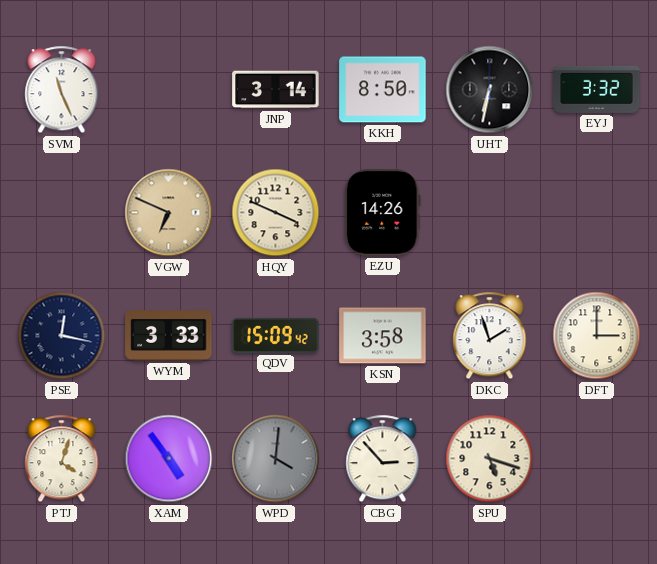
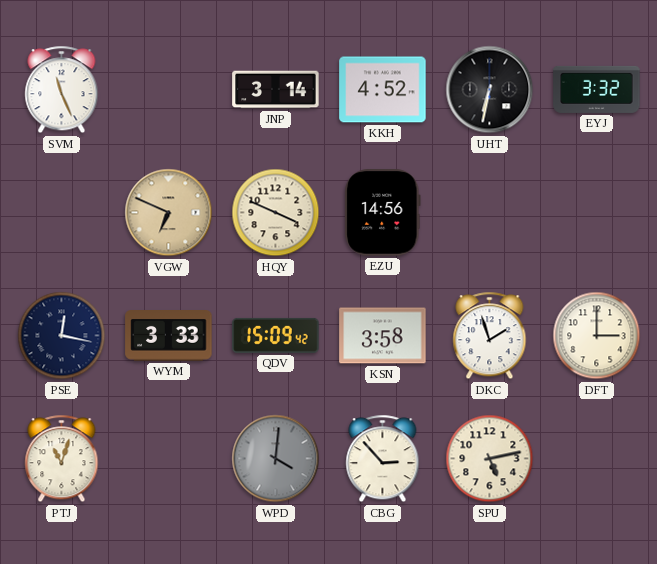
KKH: 8:50 -> 4:52
EZU: 14:26 -> 14:56
PTJ: 4:03 -> 11:03
XAM: 4:54 -> none
SPU: 5:18 -> 5:13
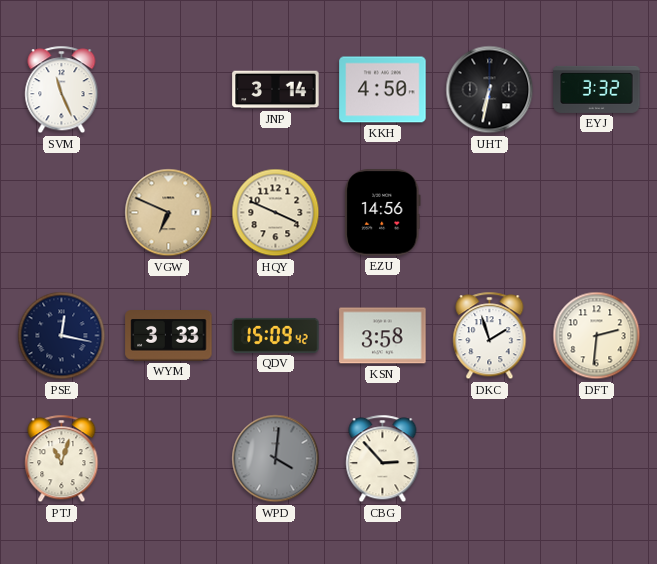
KKH: 4:52 -> 4:50
DFT: 3:00 -> 2:31
SPU: 5:13 -> none
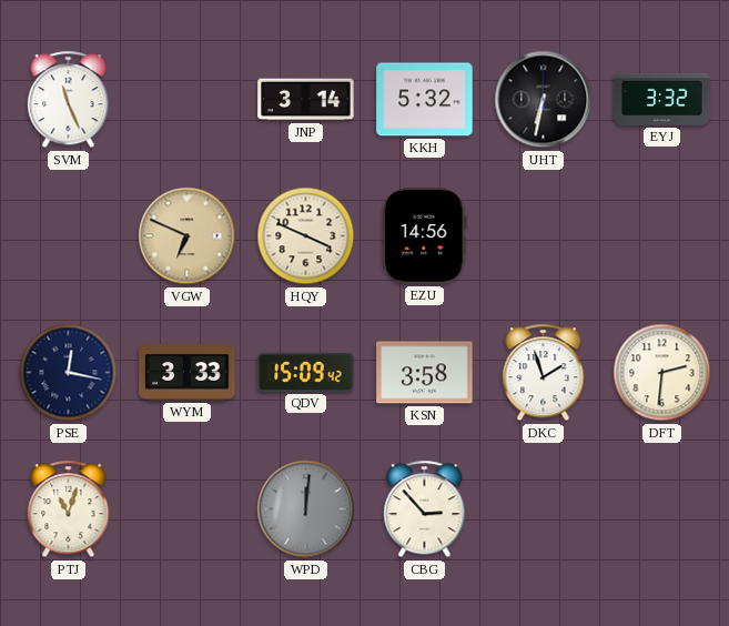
KKH: 4:50 -> 5:32
WPD: 4:01 -> 12:01
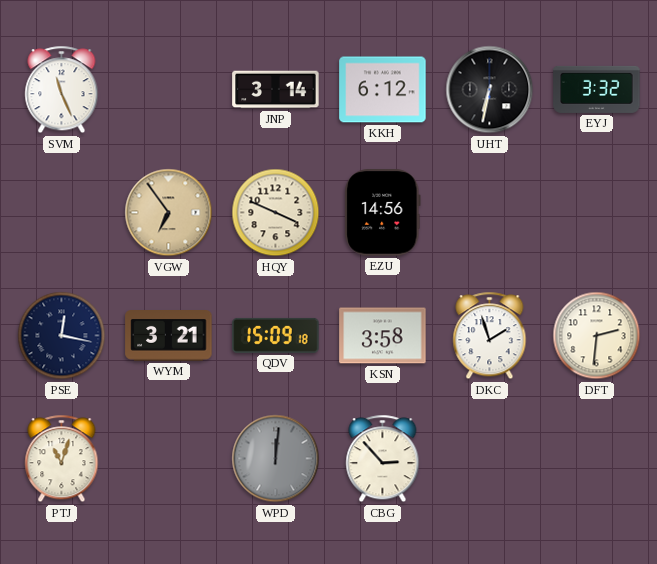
KKH: 5:32 -> 6:12
VGW: 6:49 -> 6:54
WYM: 3:33 -> 3:21
QDV: 15:09:42 -> 15:09:18
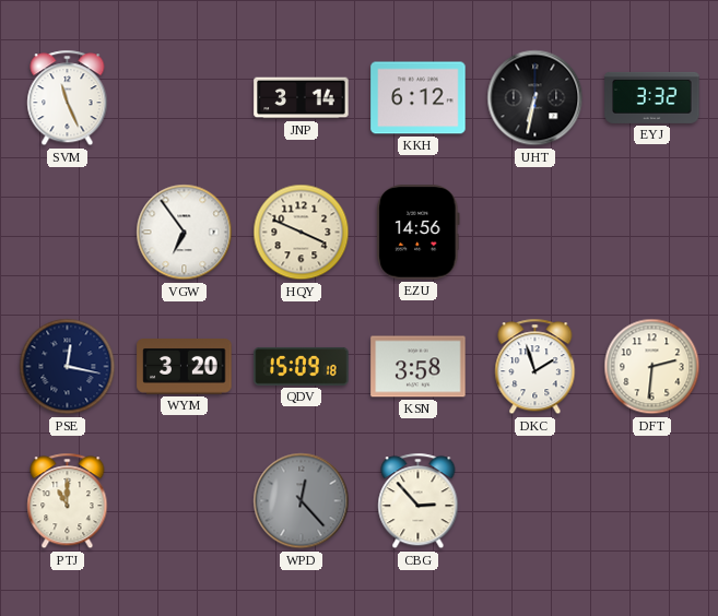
VGW dial: champagne -> white
WYM: 3:21 -> 3:20
PTJ: 11:03 -> 11:00
WPD: 12:01 -> 12:23
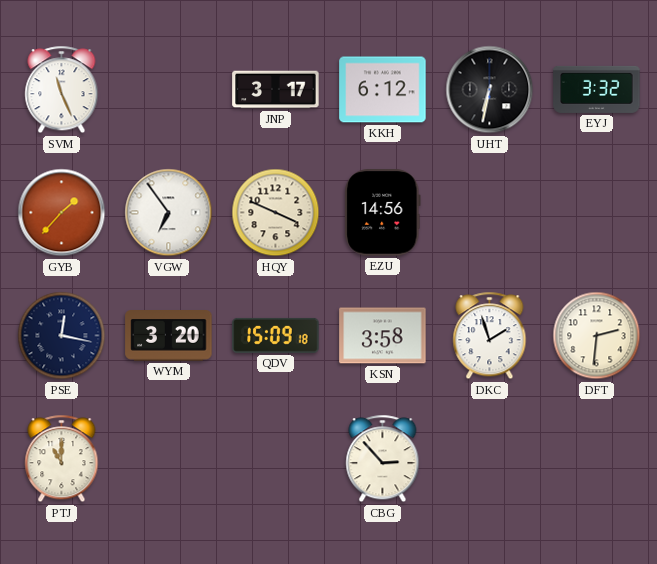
JNP: 3:14 -> 3:17
GYB: none -> 1:37
WPD: 12:23 -> none
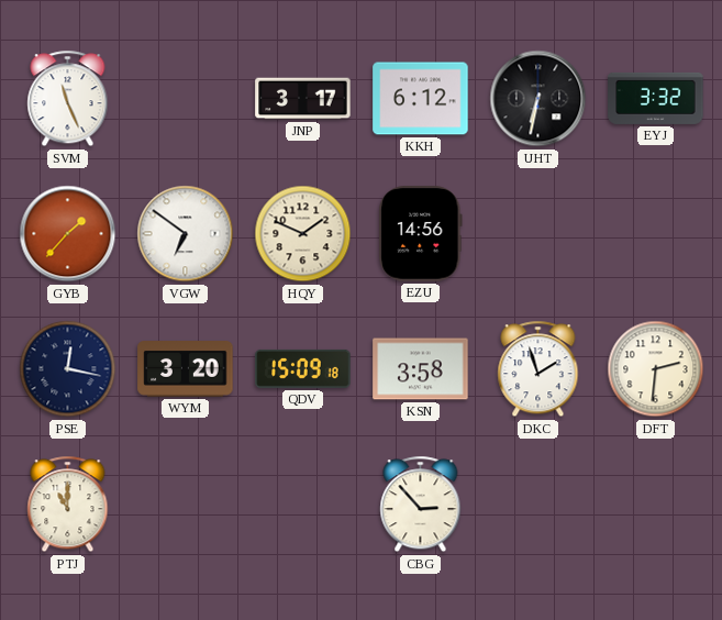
VGW: 6:54 -> 6:51
HQY: 3:49 -> 1:49
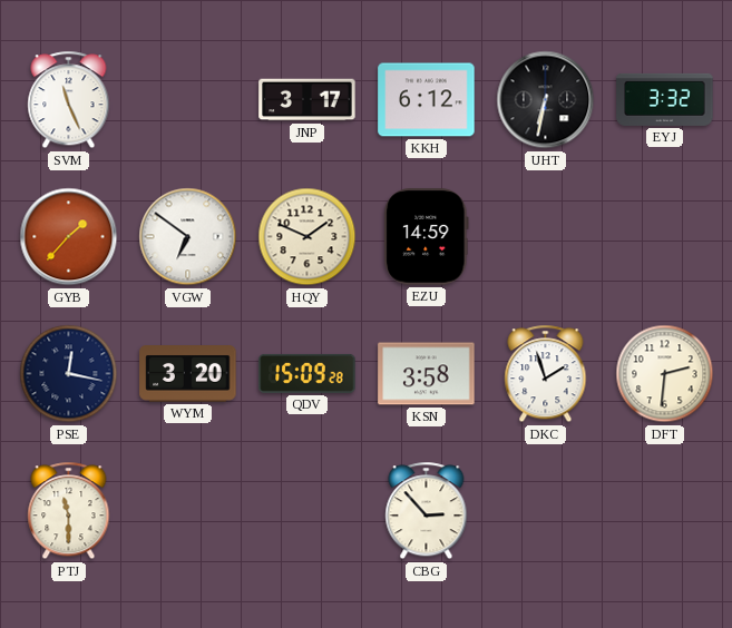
EZU: 14:56 -> 14:59
QDV: 15:09:18 -> 15:09:28
PTJ: 11:00 -> 11:30
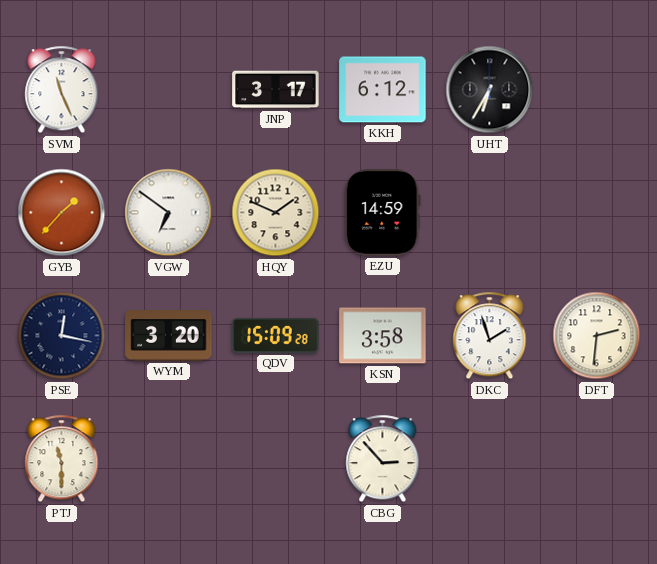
UHT: 6:32 -> 6:35
EYJ: 3:32 -> none
